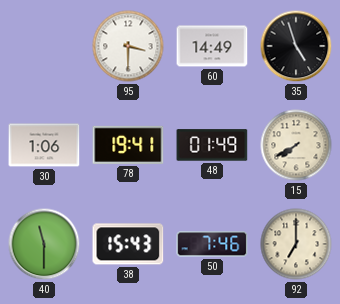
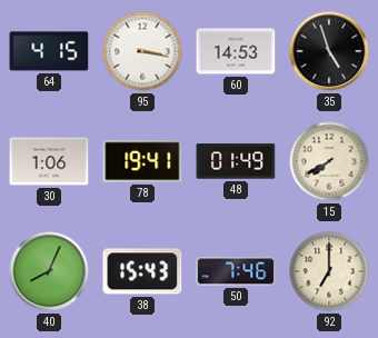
64: none -> 4:15
95: 3:30 -> 3:17
60: 14:49 -> 14:53
40: 11:30 -> 8:04
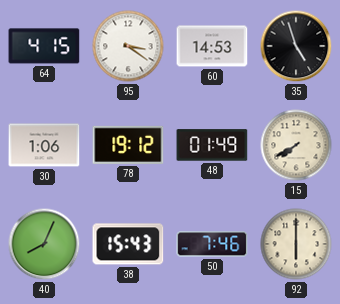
95: 3:17 -> 3:21
78: 19:41 -> 19:12
92: 7:00 -> 6:00
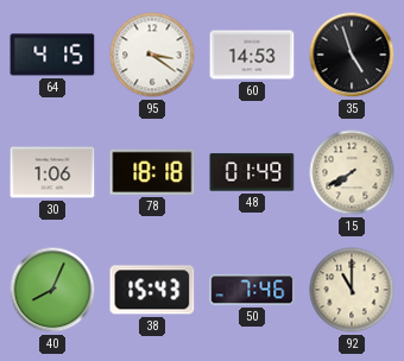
78: 19:12 -> 18:18
92: 6:00 -> 11:00
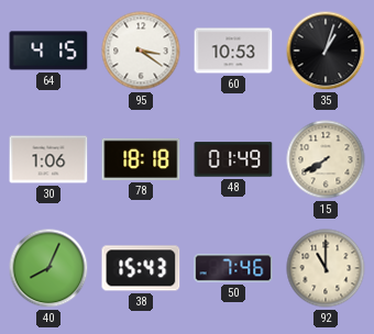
60: 14:53 -> 10:53
35: 4:57 -> 1:03
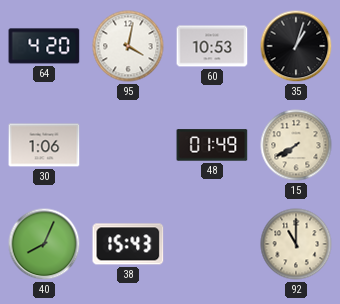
64: 4:15 -> 4:20
95: 3:21 -> 4:02
78: 18:18 -> none
50: 7:46 -> none
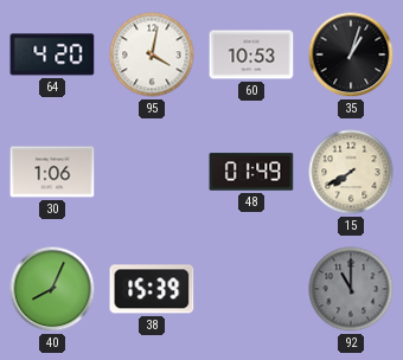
38: 15:43 -> 15:39
92 dial: cream -> grey
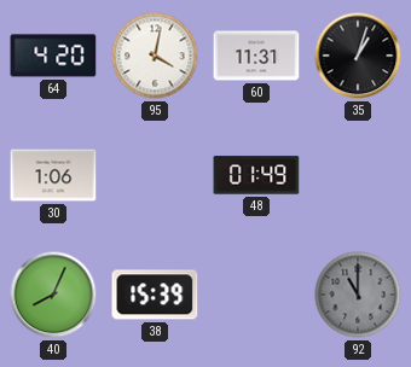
60: 10:53 -> 11:31
15: 7:40 -> none
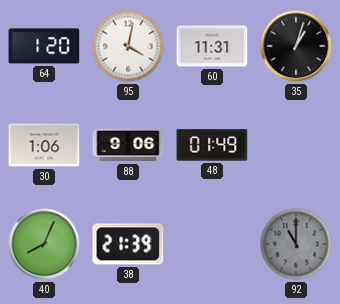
64: 4:20 -> 1:20
88: none -> 9:06
38: 15:39 -> 21:39
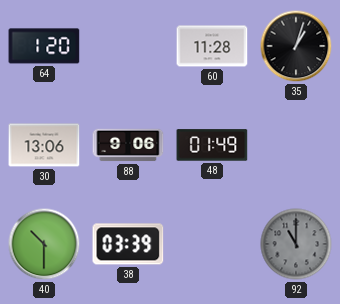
95: 4:02 -> none
60: 11:31 -> 11:28
30: 1:06 -> 13:06
40: 8:04 -> 10:30
38: 21:39 -> 03:39
